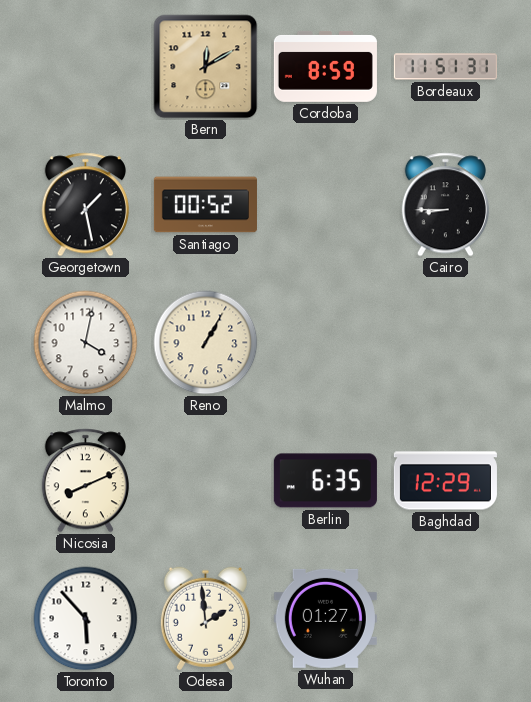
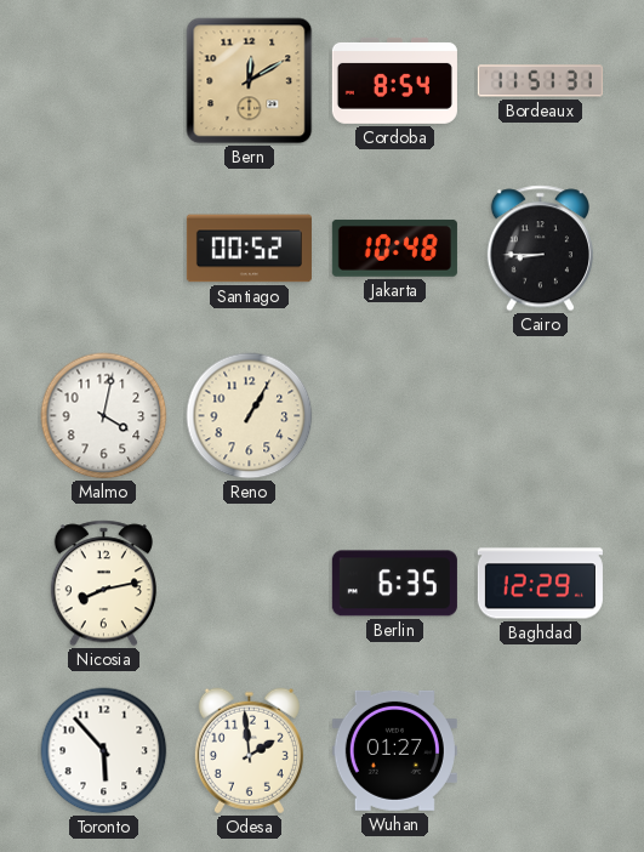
Cordoba: 8:59 -> 8:54
Georgetown: 1:28 -> none
Jakarta: none -> 10:48
Nicosia: 8:11 -> 8:13
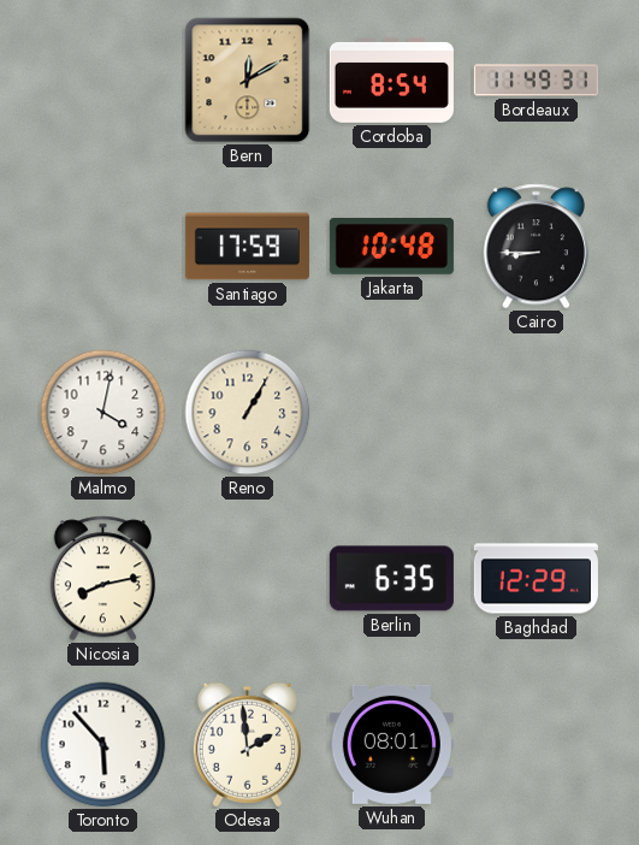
Bordeaux: 11:51 -> 11:49
Santiago: 00:52 -> 17:59
Wuhan: 01:27 -> 08:01
